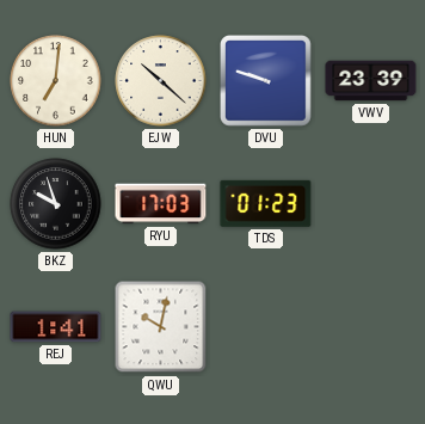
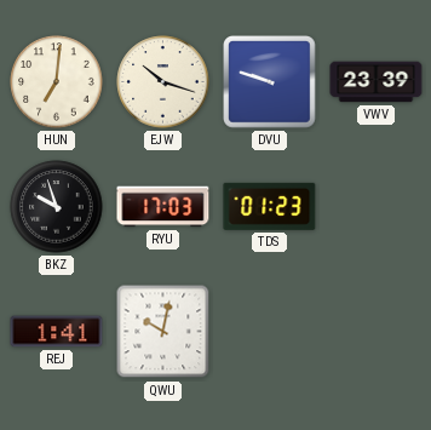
EJW: 10:22 -> 10:18
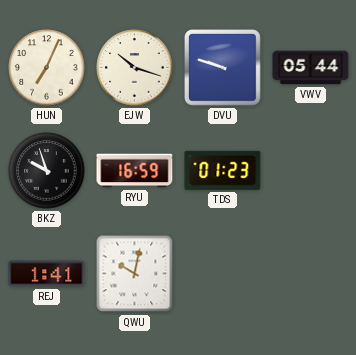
HUN: 7:01 -> 7:04
VWV: 23:39 -> 05:44
RYU: 17:03 -> 16:59
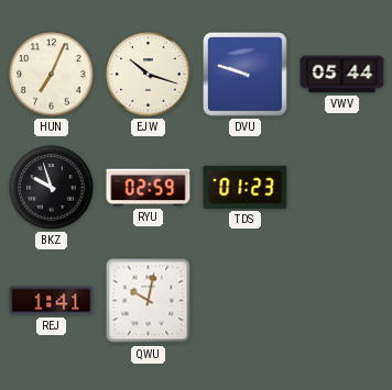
RYU: 16:59 -> 02:59
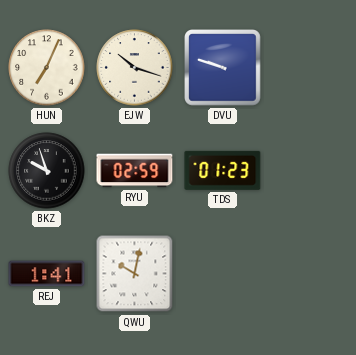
VWV: 05:44 -> none
